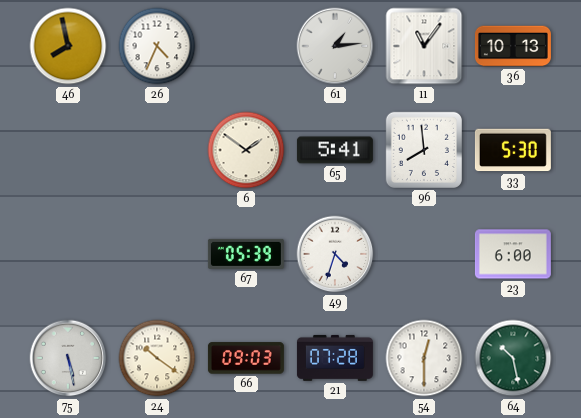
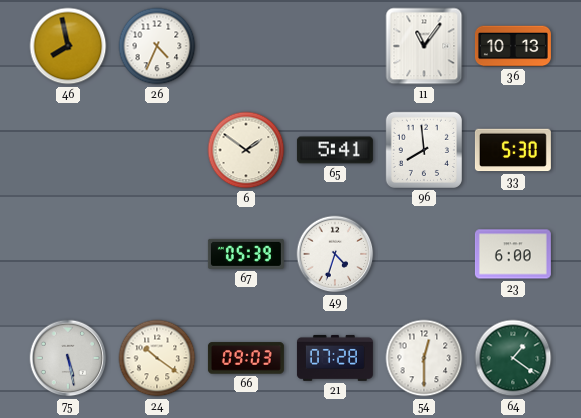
61: 1:14 -> none
64: 10:28 -> 1:21
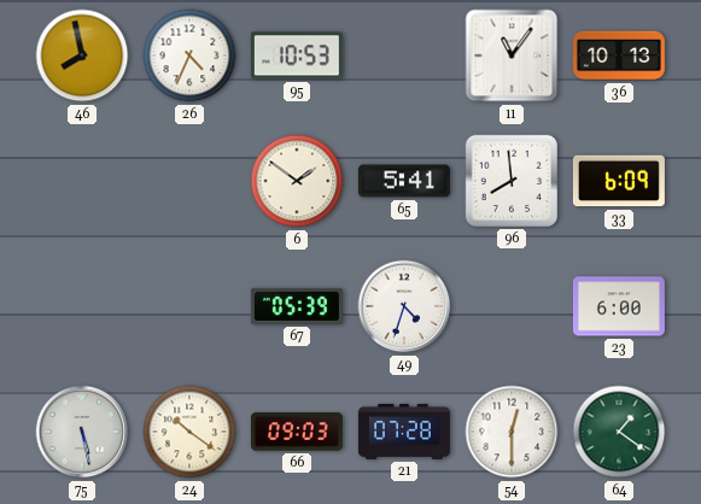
95: none -> 10:53
33: 5:30 -> 6:09
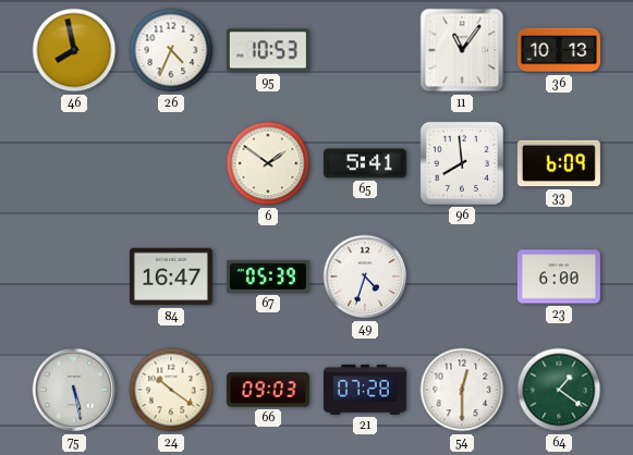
84: none -> 16:47
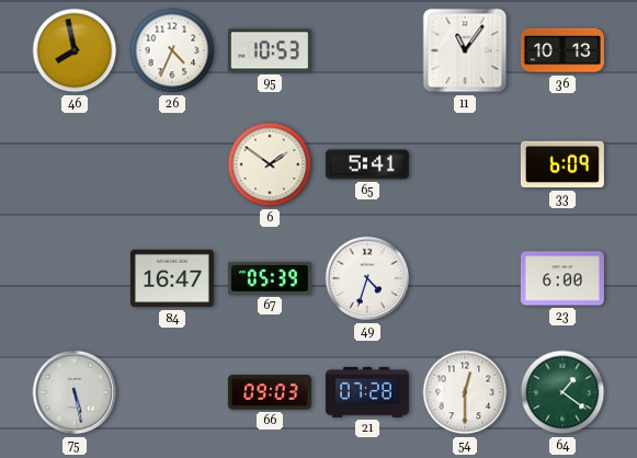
96: 7:59 -> none
24: 10:21 -> none
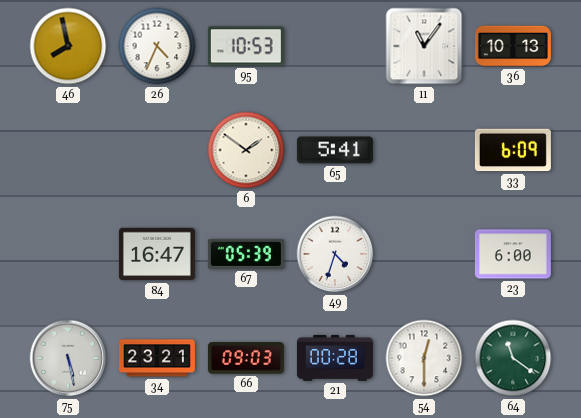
34: none -> 23:21
21: 07:28 -> 00:28
64: 1:21 -> 11:21
